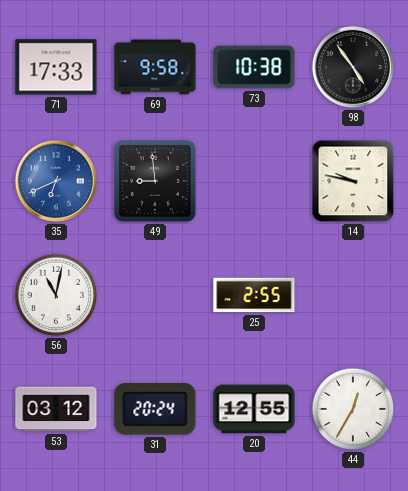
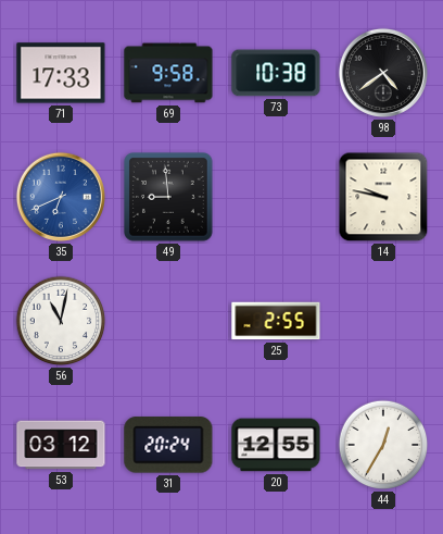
98: 4:54 -> 4:39
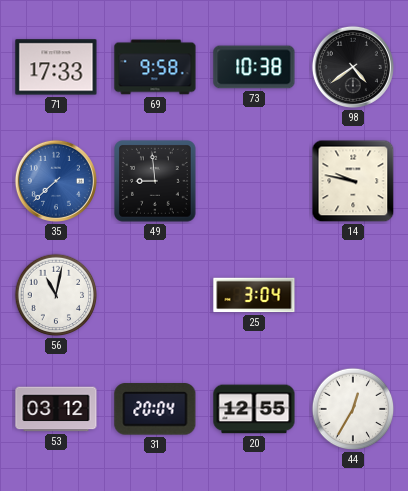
35: 6:41 -> 7:38
25: 2:55 -> 3:04
31: 20:24 -> 20:04
